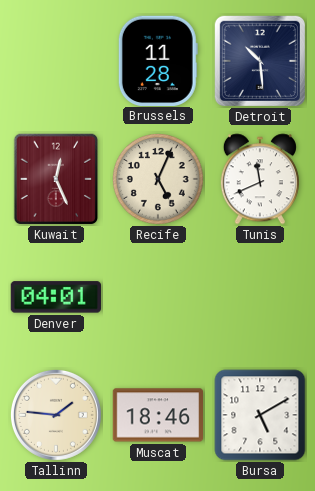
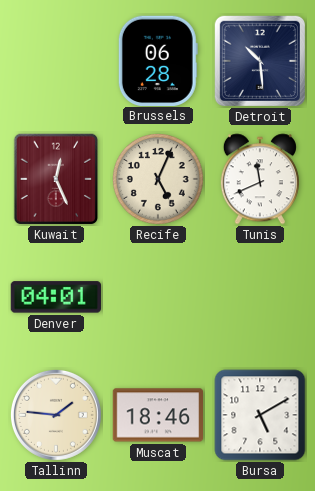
Brussels: 11:28 -> 06:28
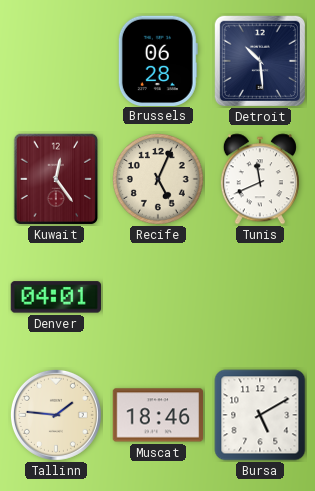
Kuwait: 12:26 -> 12:24
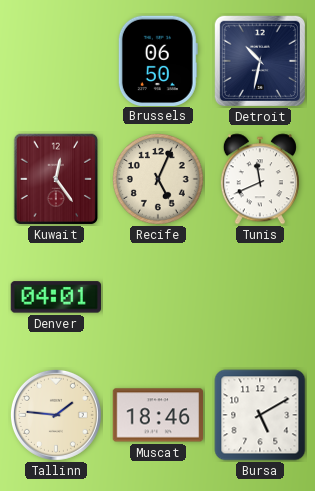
Brussels: 06:28 -> 06:50
Detroit: 10:29 -> 10:32
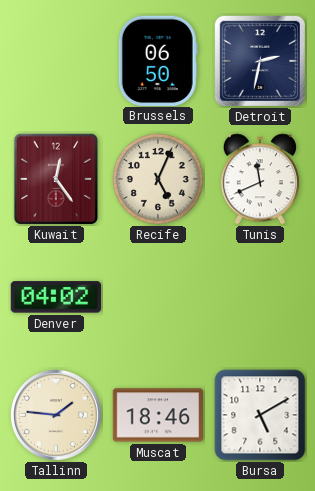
Detroit: 10:32 -> 2:32
Denver: 04:01 -> 04:02
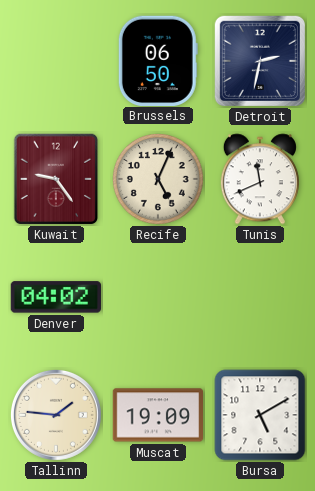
Kuwait: 12:24 -> 9:24
Muscat: 18:46 -> 19:09
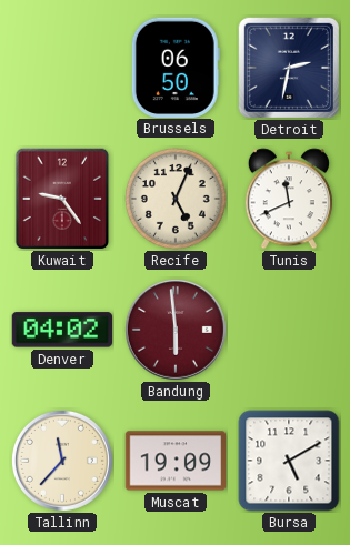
Bandung: none -> 5:59
Tallinn: 1:46 -> 11:37
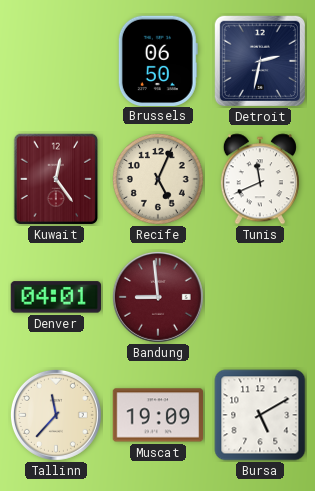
Kuwait: 9:24 -> 12:24
Denver: 04:02 -> 04:01
Bandung: 5:59 -> 8:59
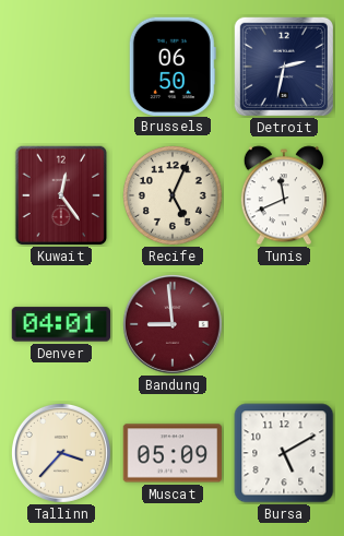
Tallinn: 11:37 -> 3:37
Muscat: 19:09 -> 05:09
